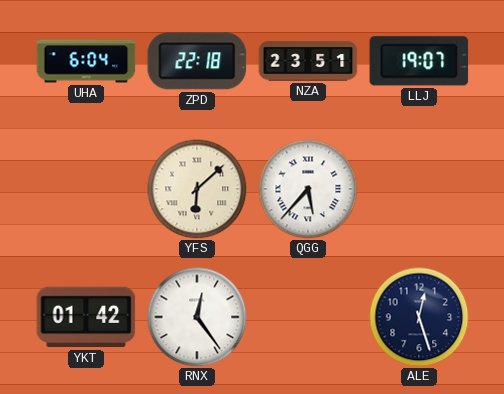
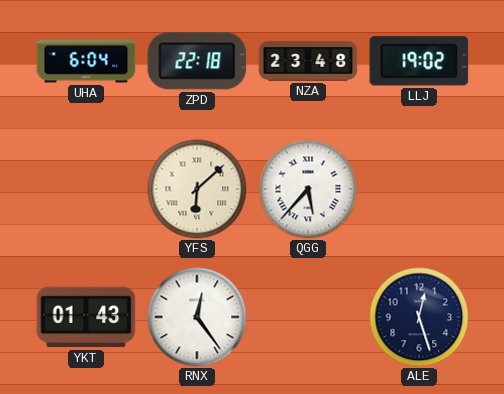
NZA: 23:51 -> 23:48
LLJ: 19:07 -> 19:02
YKT: 01:42 -> 01:43
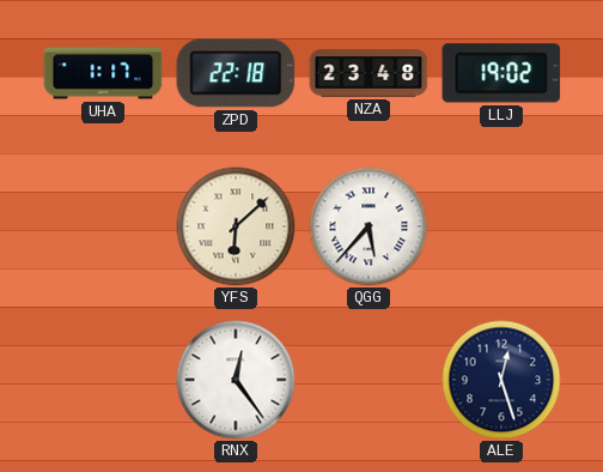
UHA: 6:04 -> 1:17
YKT: 01:43 -> none
